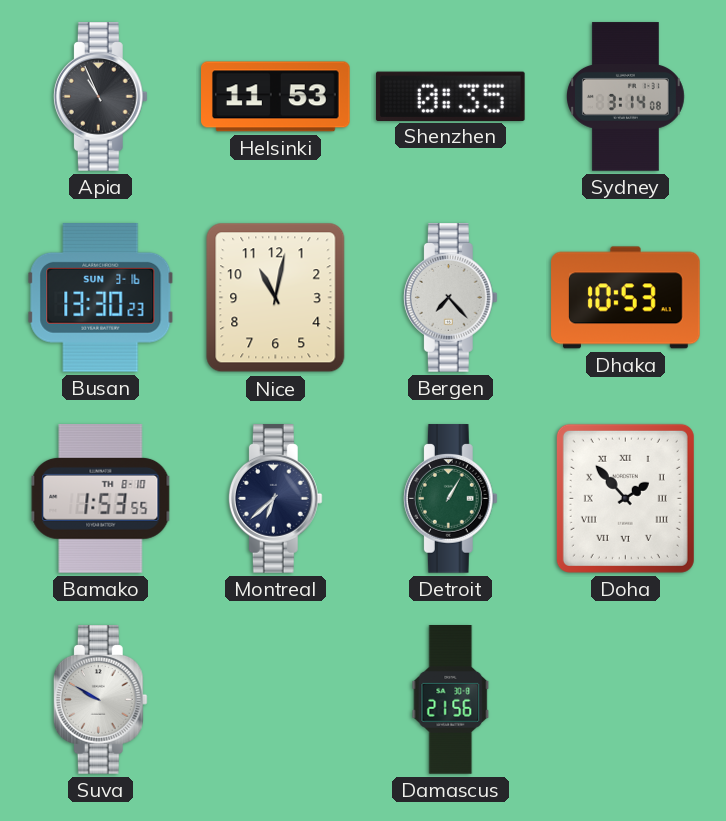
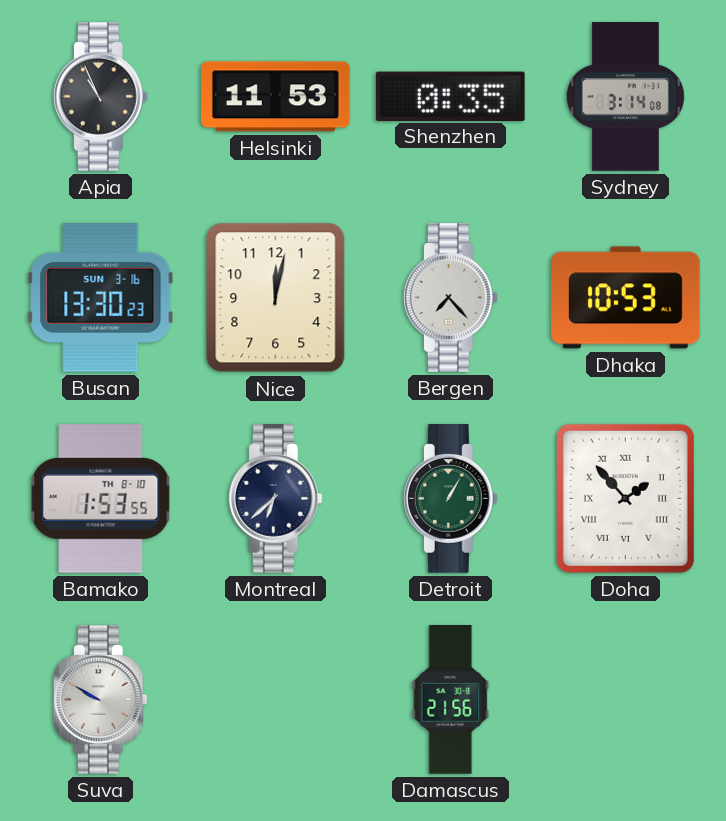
Nice: 11:02 -> 12:02
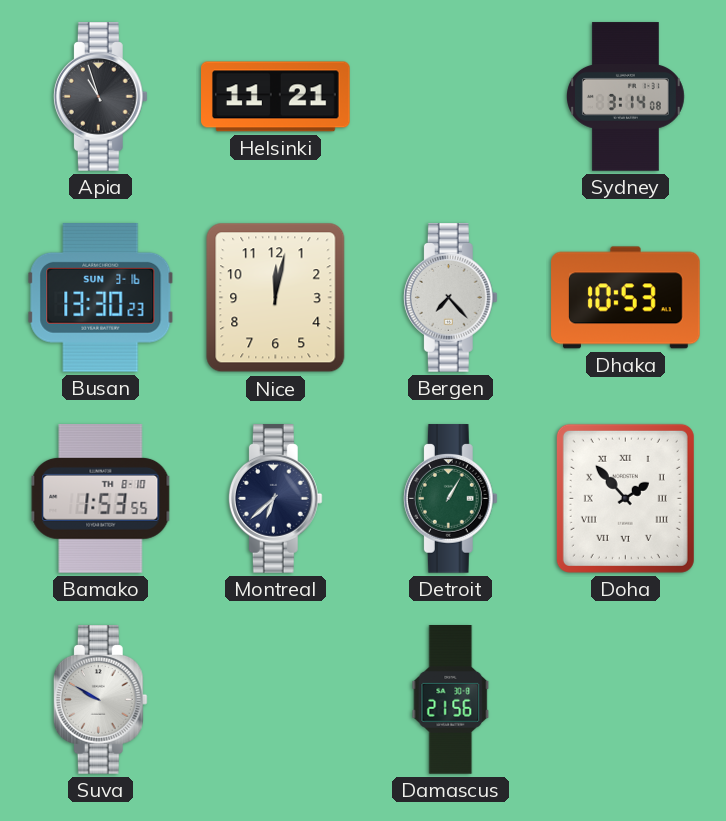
Apia: 10:56 -> 10:57
Helsinki: 11:53 -> 11:21
Shenzhen: 0:35 -> none
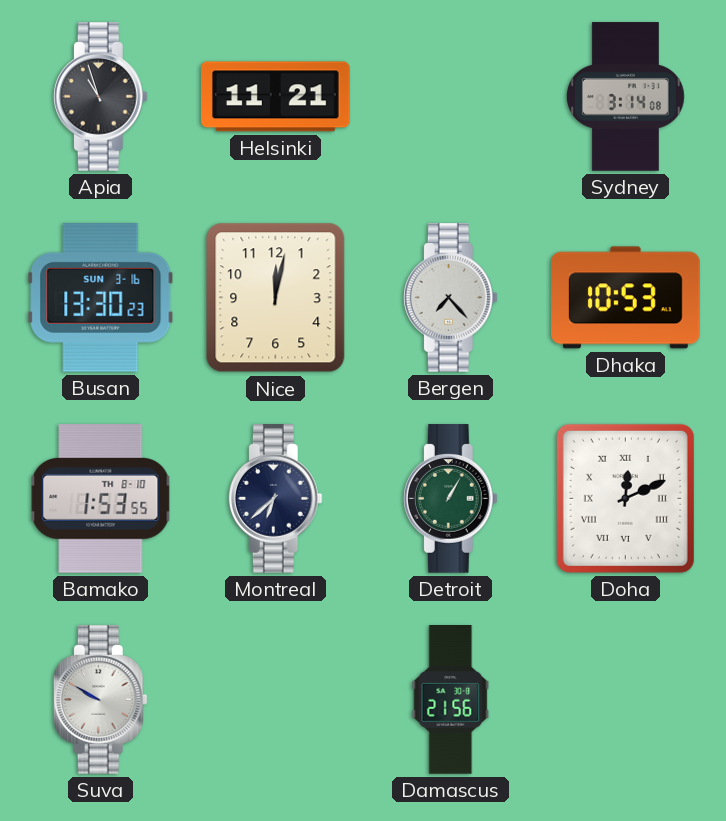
Doha: 1:53 -> 12:11
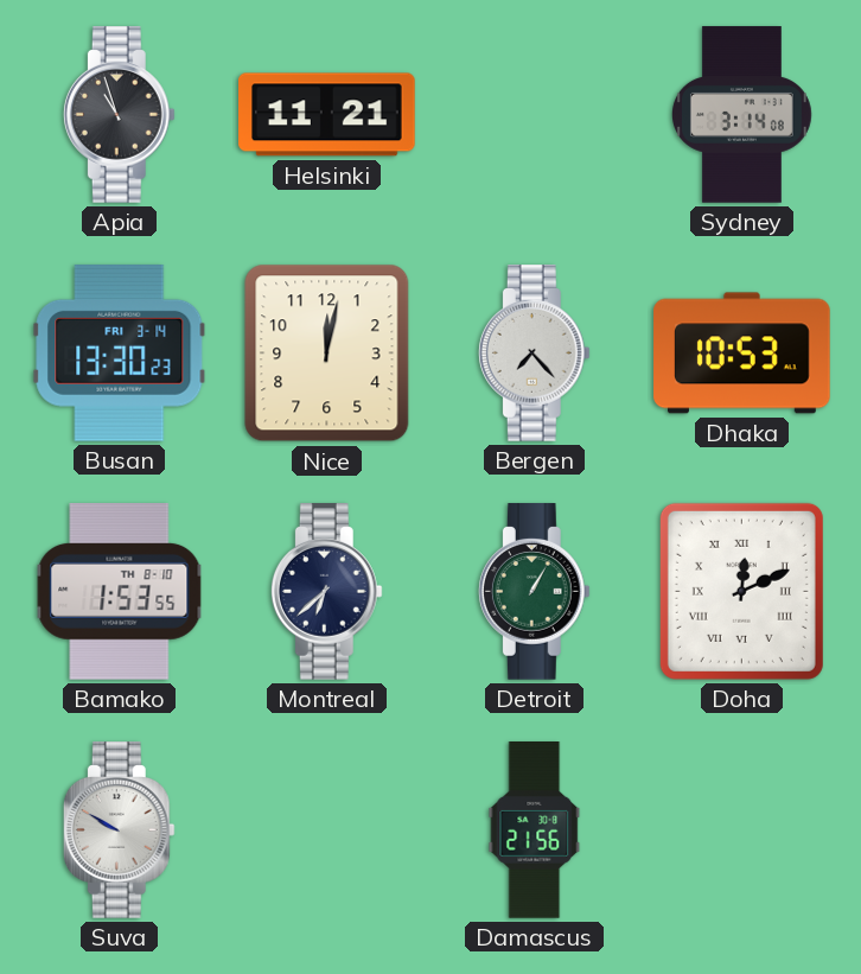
Busan date: SUN 3-16 -> FRI 3-14
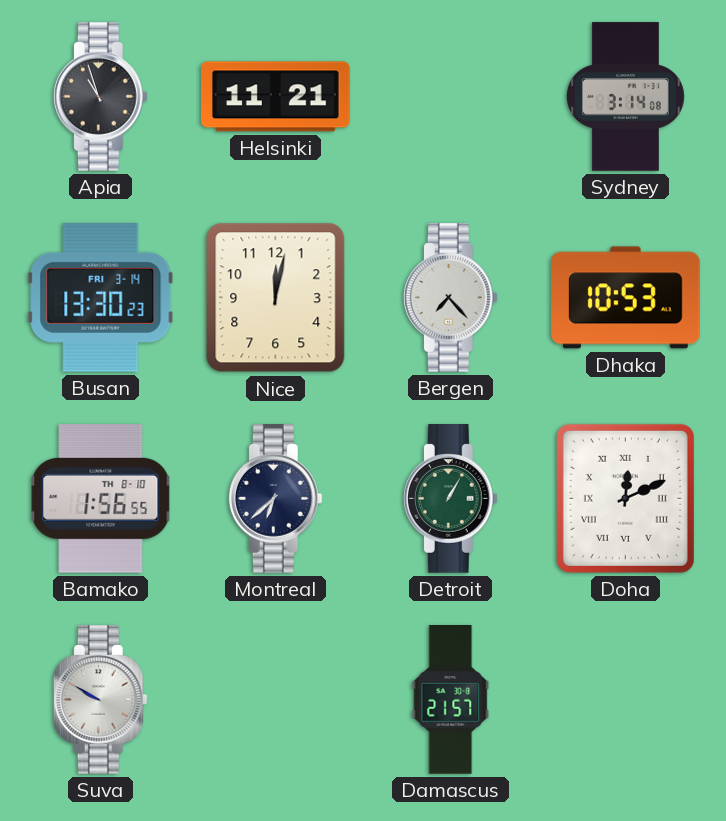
Bamako: 1:53 -> 1:56
Damascus: 21:56 -> 21:57
